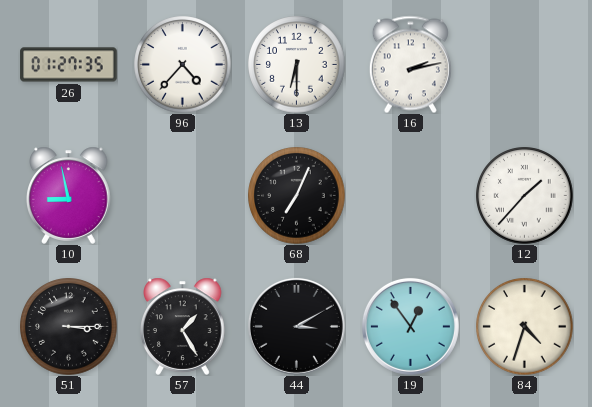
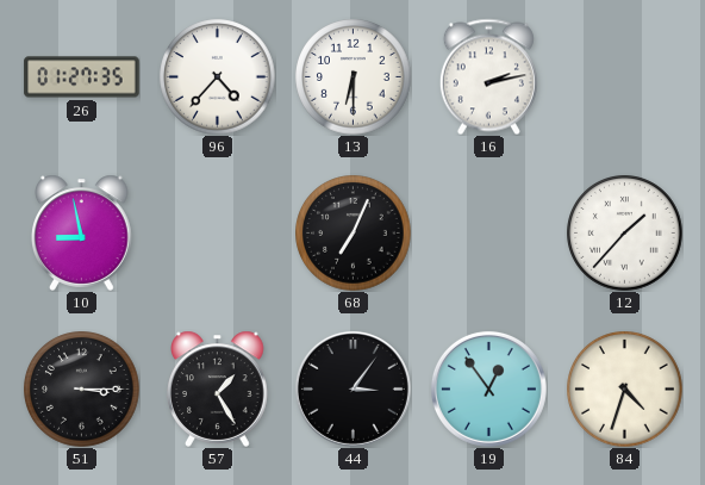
44: 3:10 -> 3:06
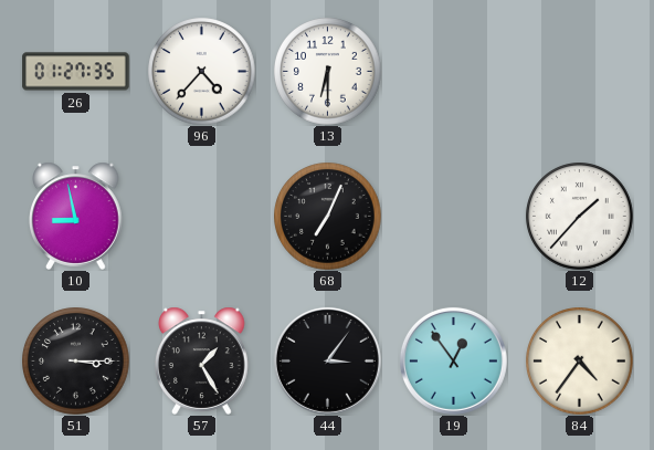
16: 2:13 -> none
84: 4:33 -> 4:36
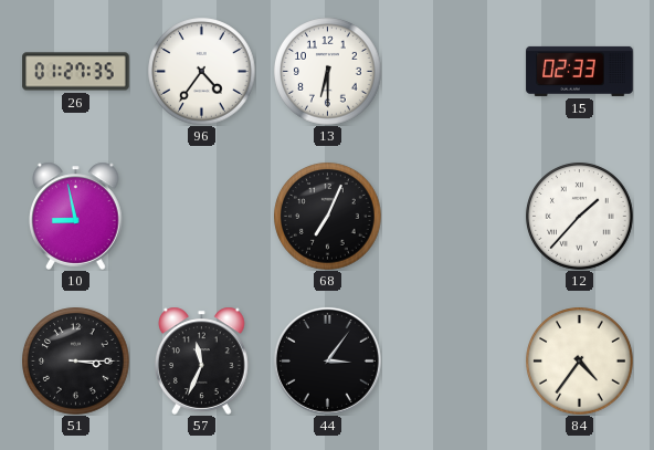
96: 4:37 -> 4:36
15: none -> 02:33
57: 1:25 -> 11:34
19: 12:54 -> none
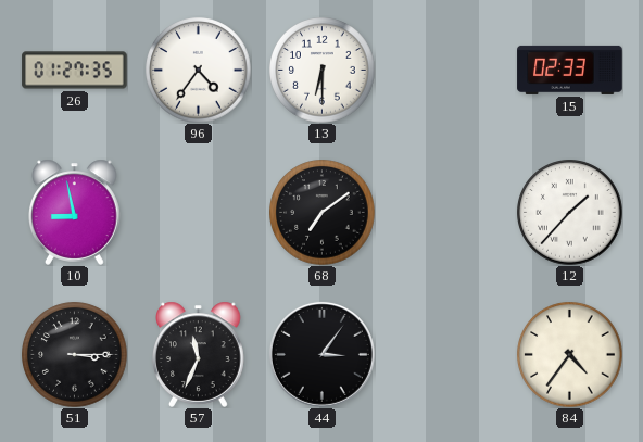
68: 7:04 -> 7:09
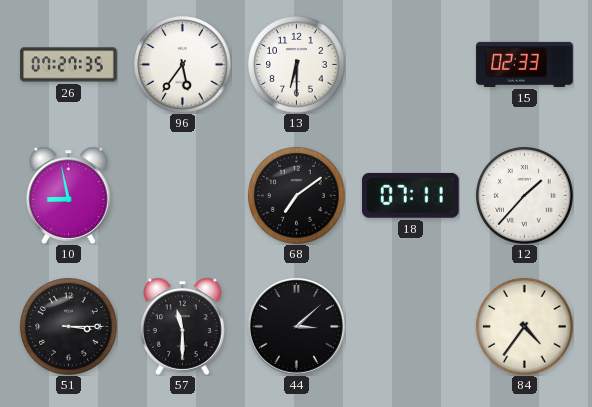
26: 01:27 -> 07:27
96: 4:36 -> 5:36
18: none -> 07:11
57: 11:34 -> 11:30
44: 3:06 -> 3:08
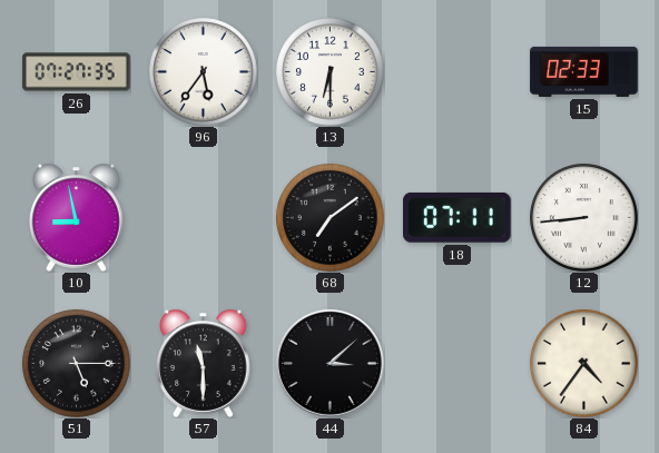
12: 1:37 -> 8:44
51: 3:15 -> 5:15
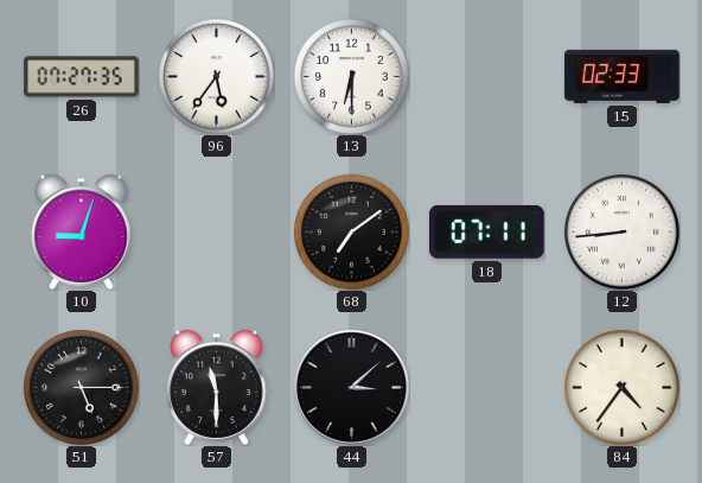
10: 8:58 -> 9:03
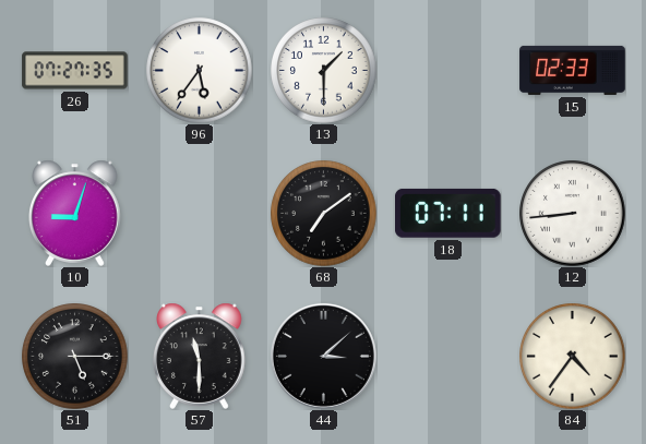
13: 6:30 -> 1:30
